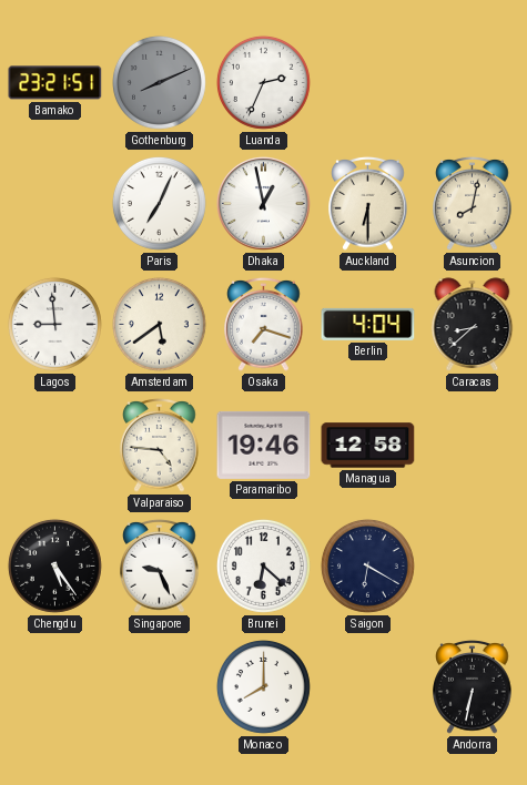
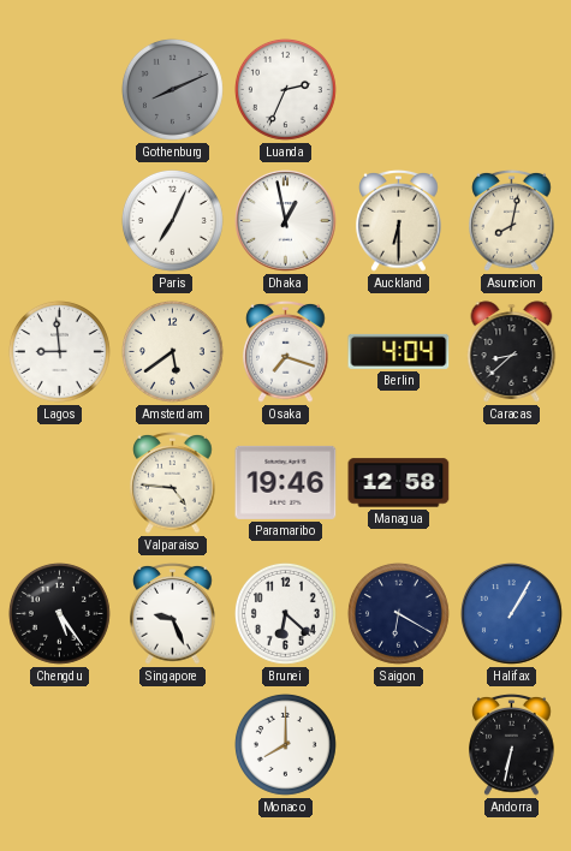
Bamako: 23:21 -> none
Halifax: none -> 1:05
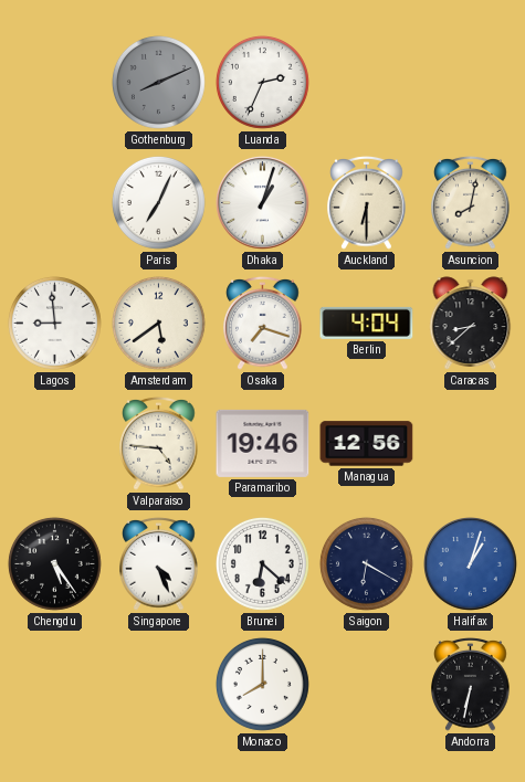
Dhaka: 12:58 -> 1:03
Managua: 12:58 -> 12:56
Singapore: 9:26 -> 4:26
Halifax: 1:05 -> 1:03
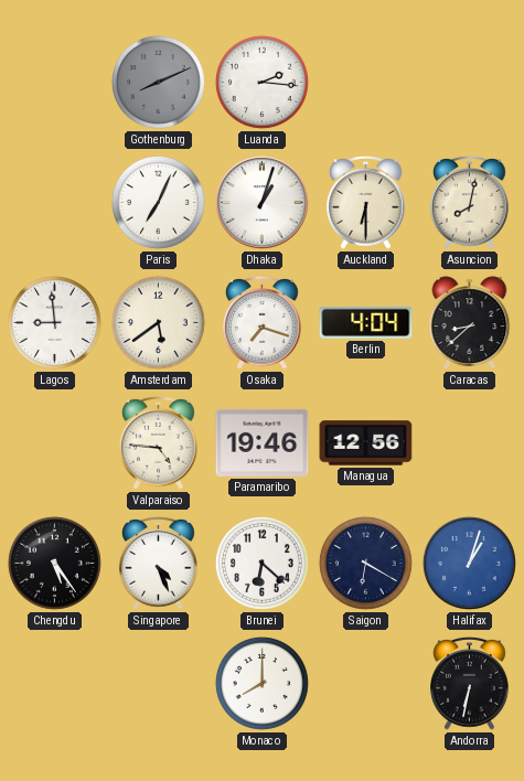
Luanda: 2:34 -> 2:16
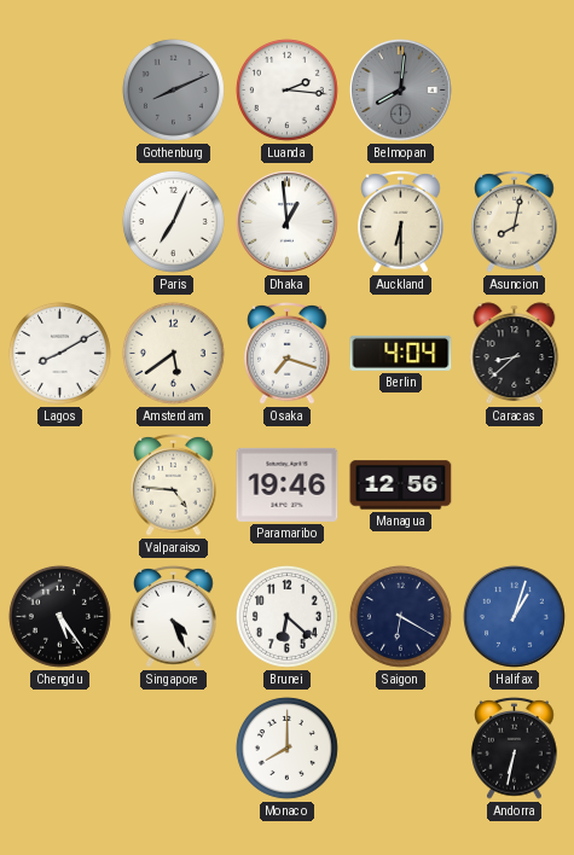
Belmopan: none -> 8:01
Dhaka: 1:03 -> 12:59
Lagos: 8:59 -> 8:10
